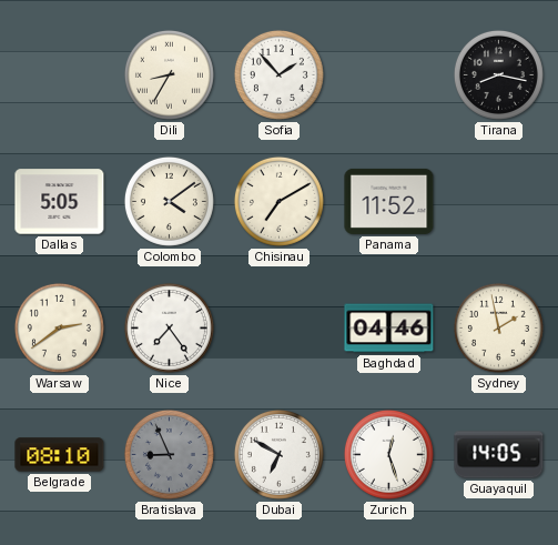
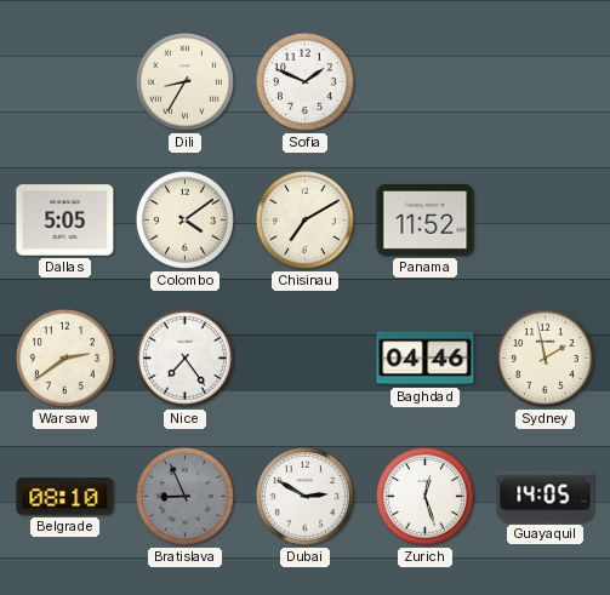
Sofia: 1:53 -> 1:49
Tirana: 8:17 -> none
Dubai: 6:50 -> 2:50
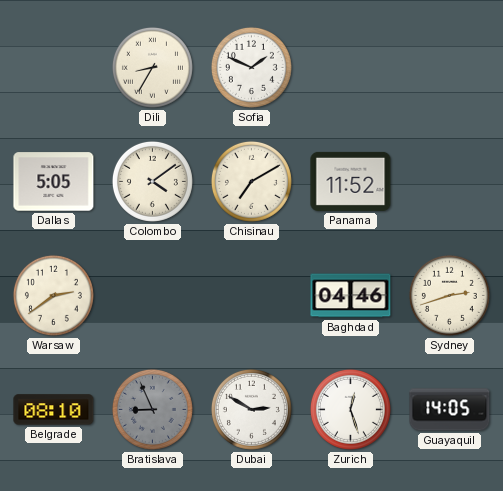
Nice: 7:24 -> none
Sydney: 1:58 -> 2:42
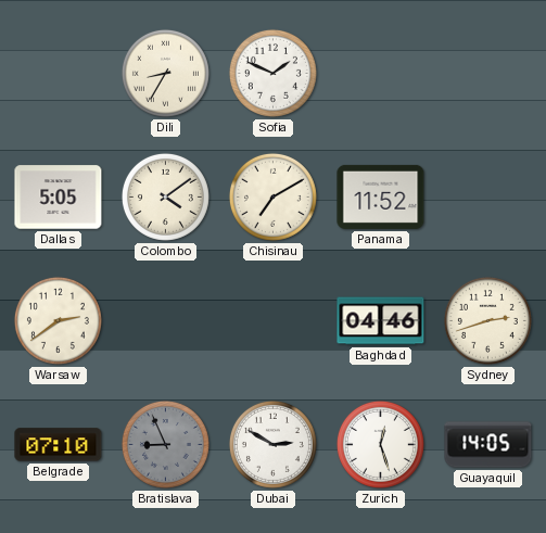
Belgrade: 08:10 -> 07:10
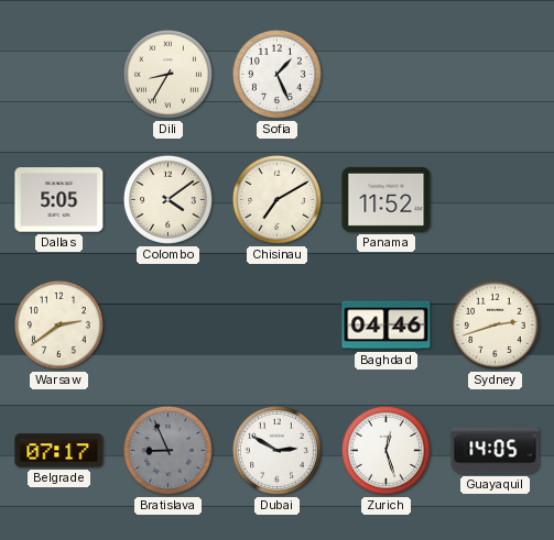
Sofia: 1:49 -> 1:26
Belgrade: 07:10 -> 07:17
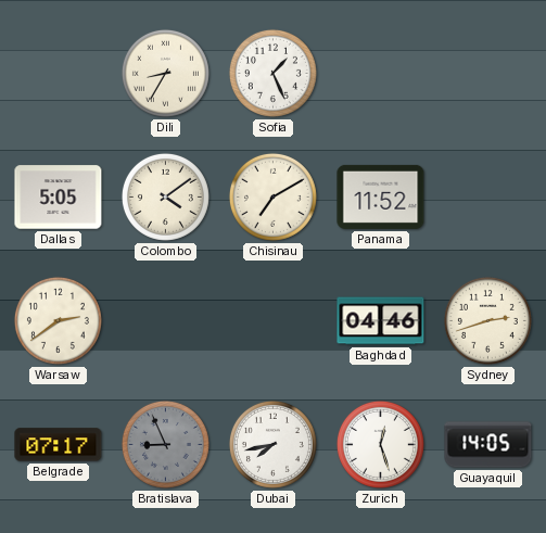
Dubai: 2:50 -> 7:43
